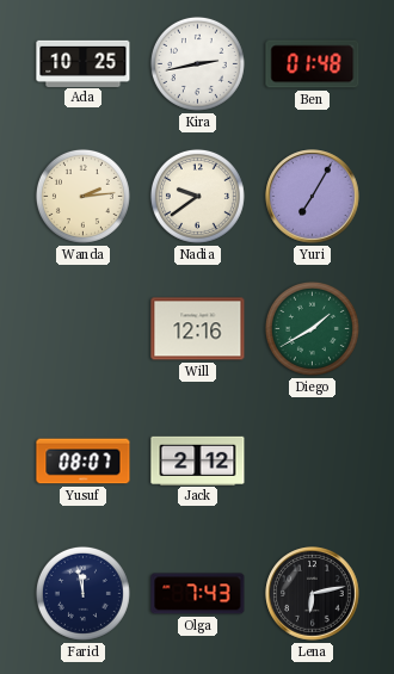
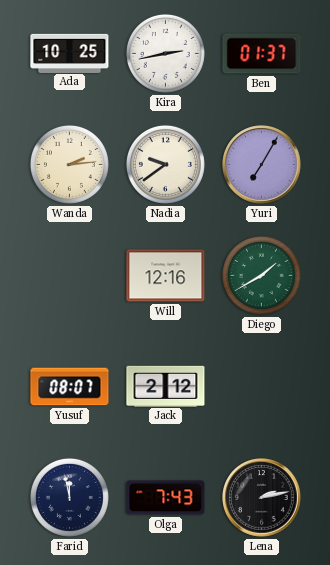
Ben: 01:48 -> 01:37
Lena: 6:13 -> 2:13
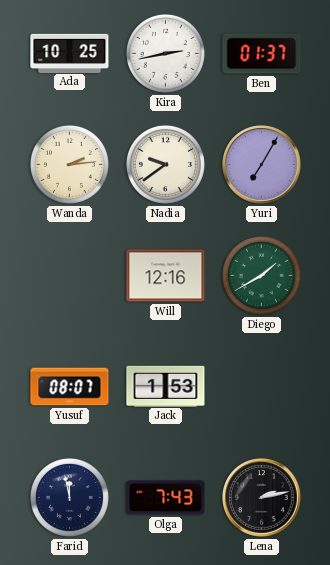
Jack: 2:12 -> 1:53
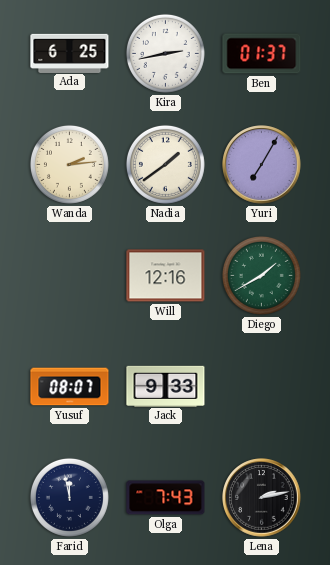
Ada: 10:25 -> 6:25
Nadia: 9:39 -> 1:39
Jack: 1:53 -> 9:33
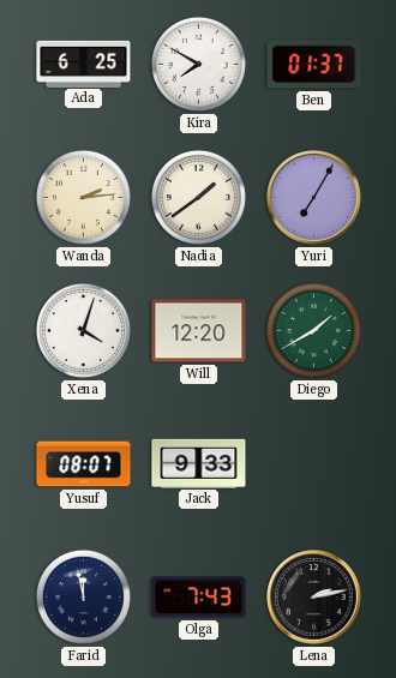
Kira: 2:43 -> 7:50
Xena: none -> 4:03
Will: 12:16 -> 12:20
